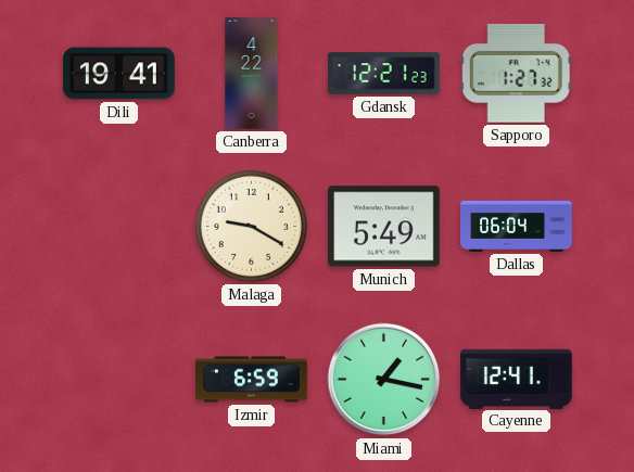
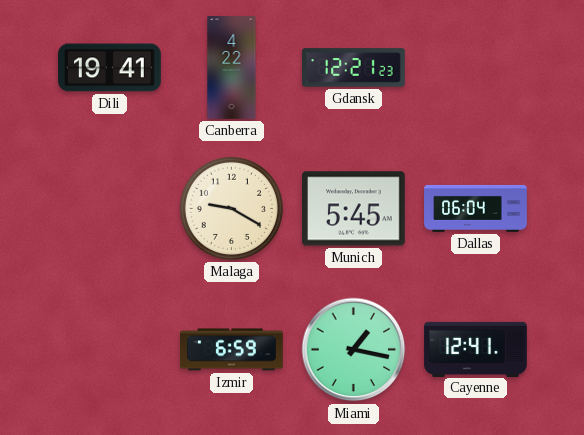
Sapporo: 1:27 -> none
Munich: 5:49 -> 5:45
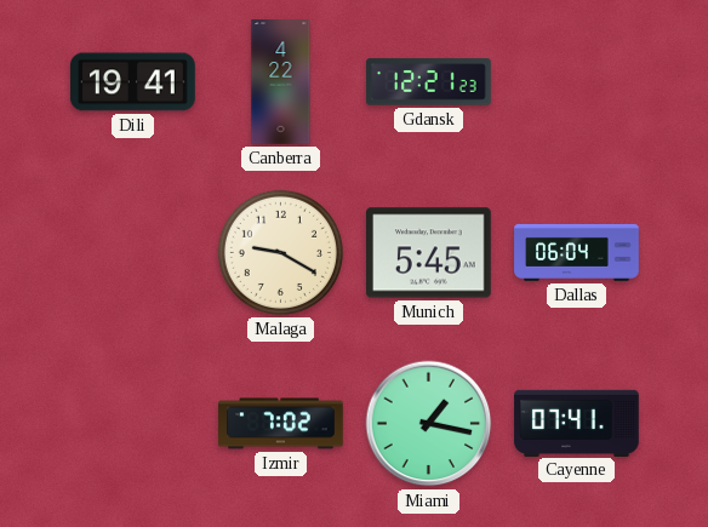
Izmir: 6:59 -> 7:02
Cayenne: 12:41 -> 07:41
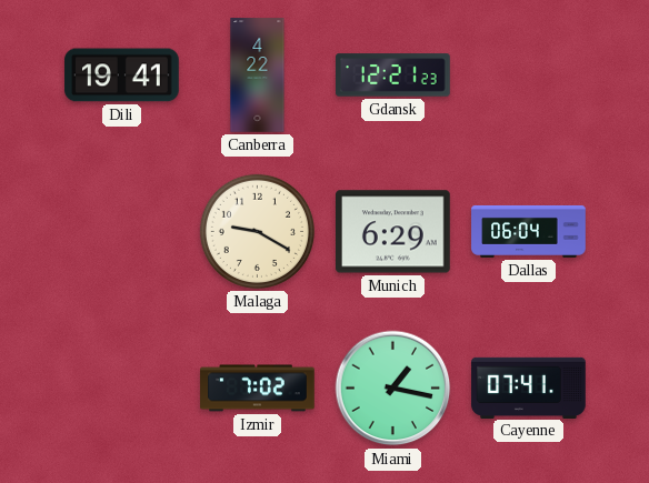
Munich: 5:45 -> 6:29
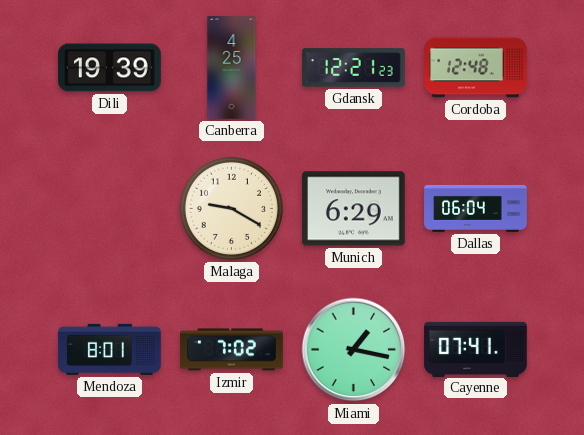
Dili: 19:41 -> 19:39
Canberra: 4:22 -> 4:25
Cordoba: none -> 12:48
Mendoza: none -> 8:01
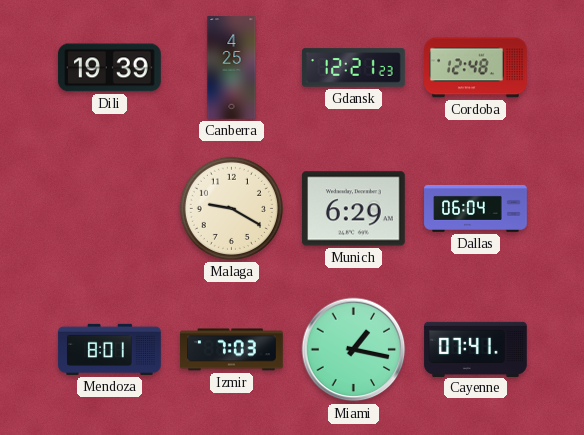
Izmir: 7:02 -> 7:03
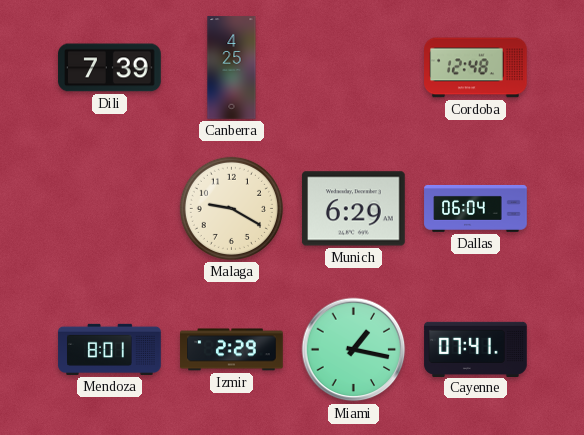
Dili: 19:39 -> 7:39
Gdansk: 12:21 -> none
Izmir: 7:03 -> 2:29
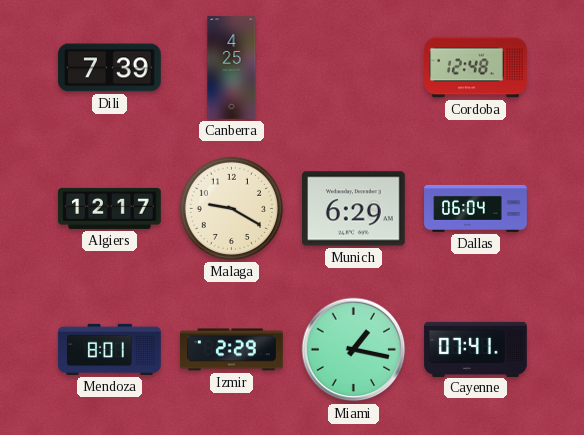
Algiers: none -> 12:17
